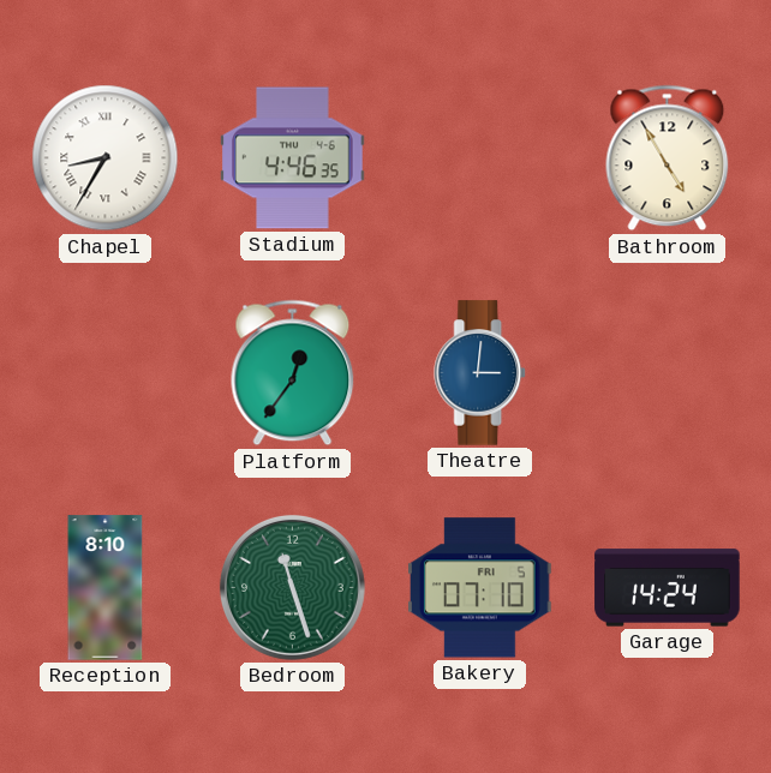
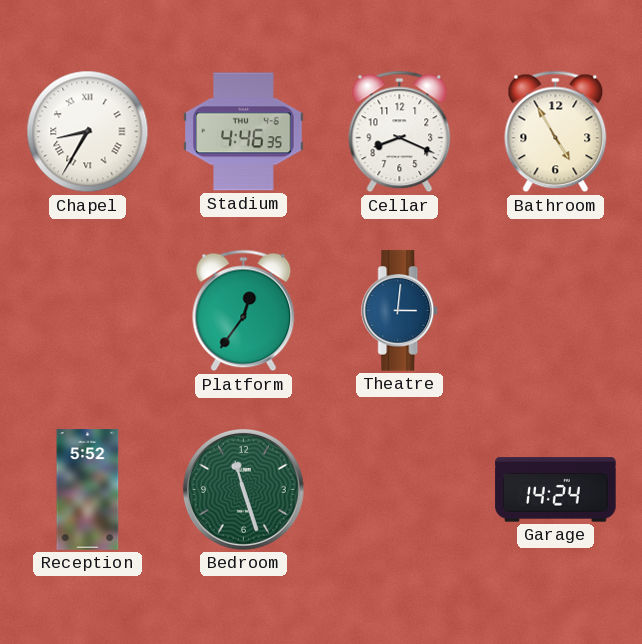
Cellar: none -> 8:19
Reception: 8:10 -> 5:52
Bakery: 07:10 -> none
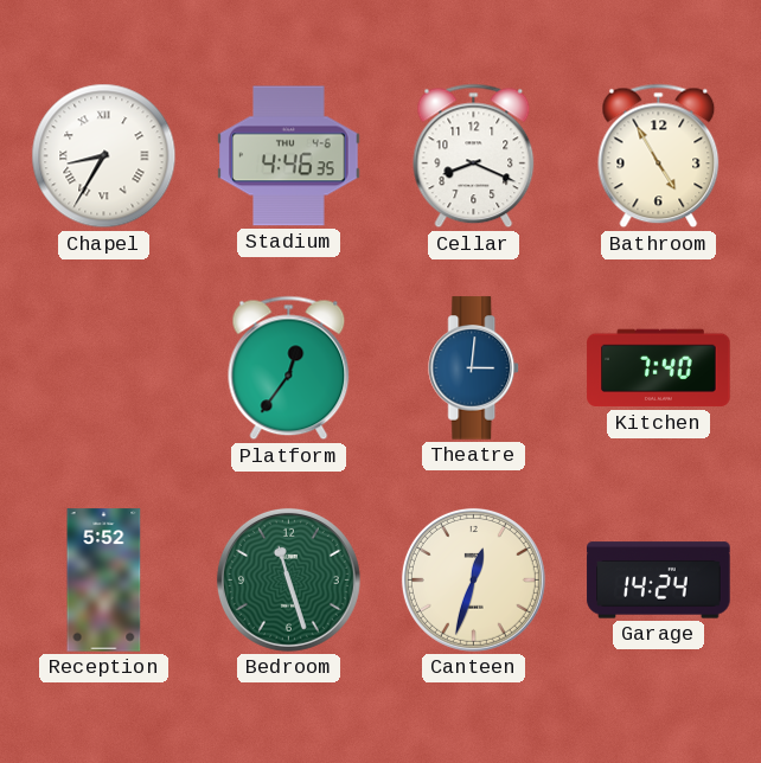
Kitchen: none -> 7:40
Canteen: none -> 12:33
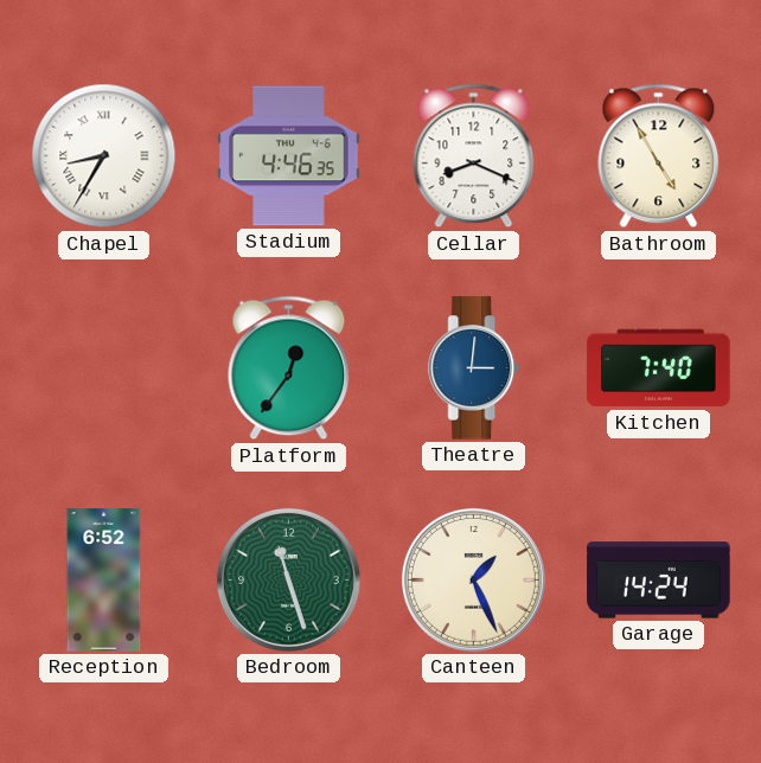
Reception: 5:52 -> 6:52
Canteen: 12:33 -> 1:26
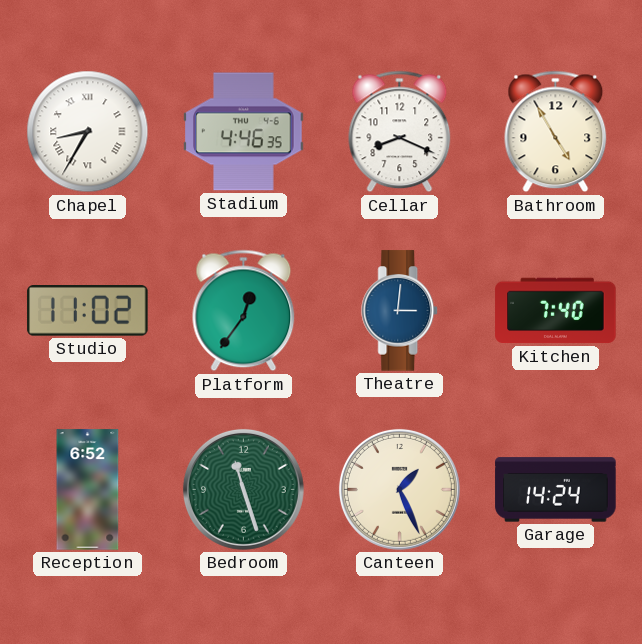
Studio: none -> 11:02
